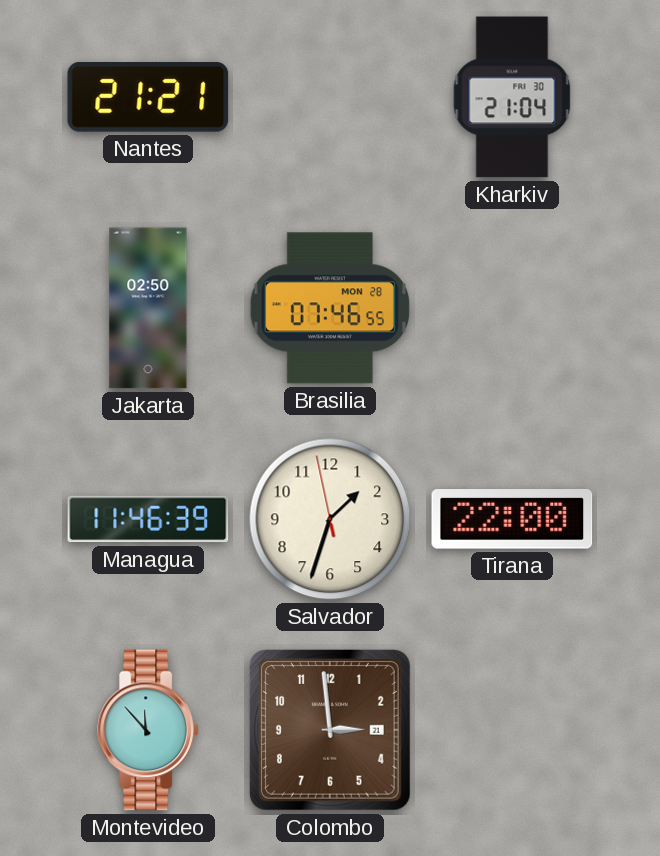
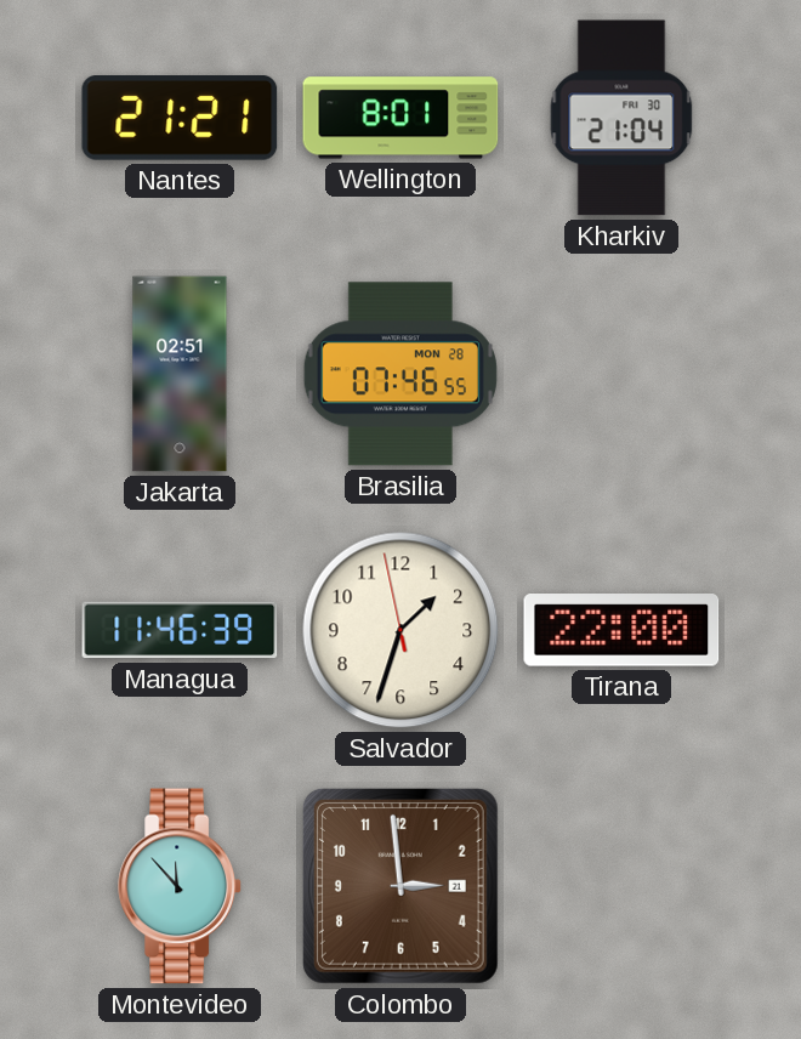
Wellington: none -> 8:01
Jakarta: 02:50 -> 02:51
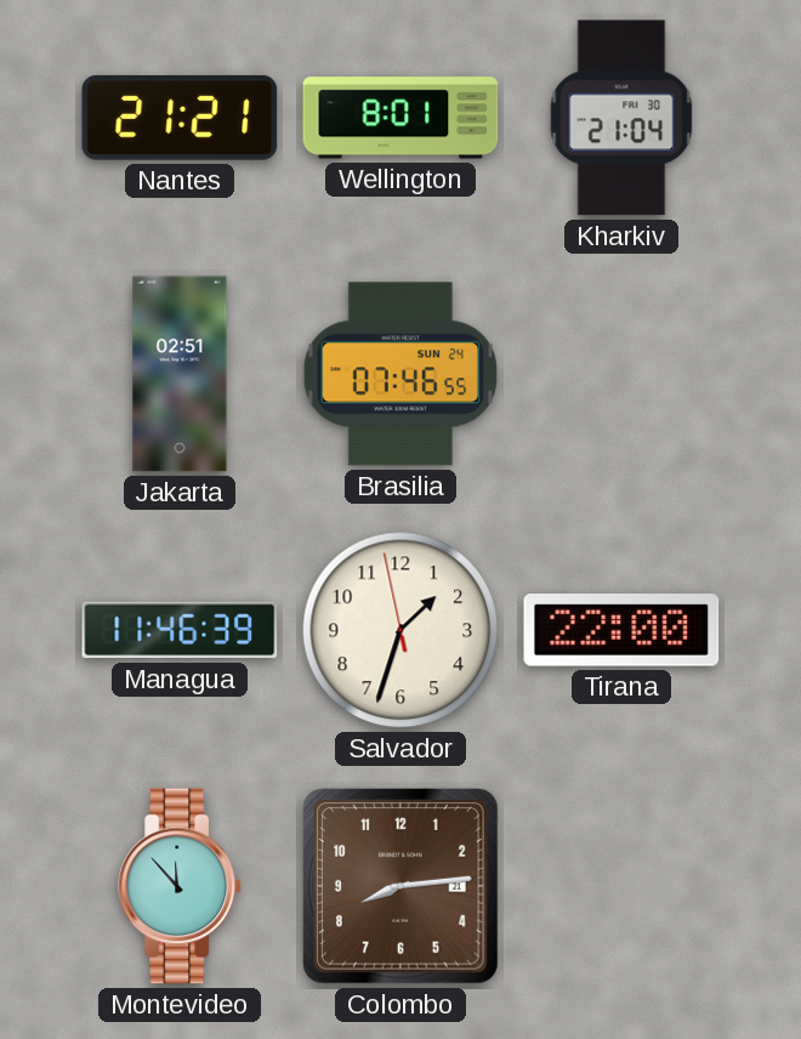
Brasilia date: MON 28 -> SUN 24
Colombo: 2:59 -> 8:14
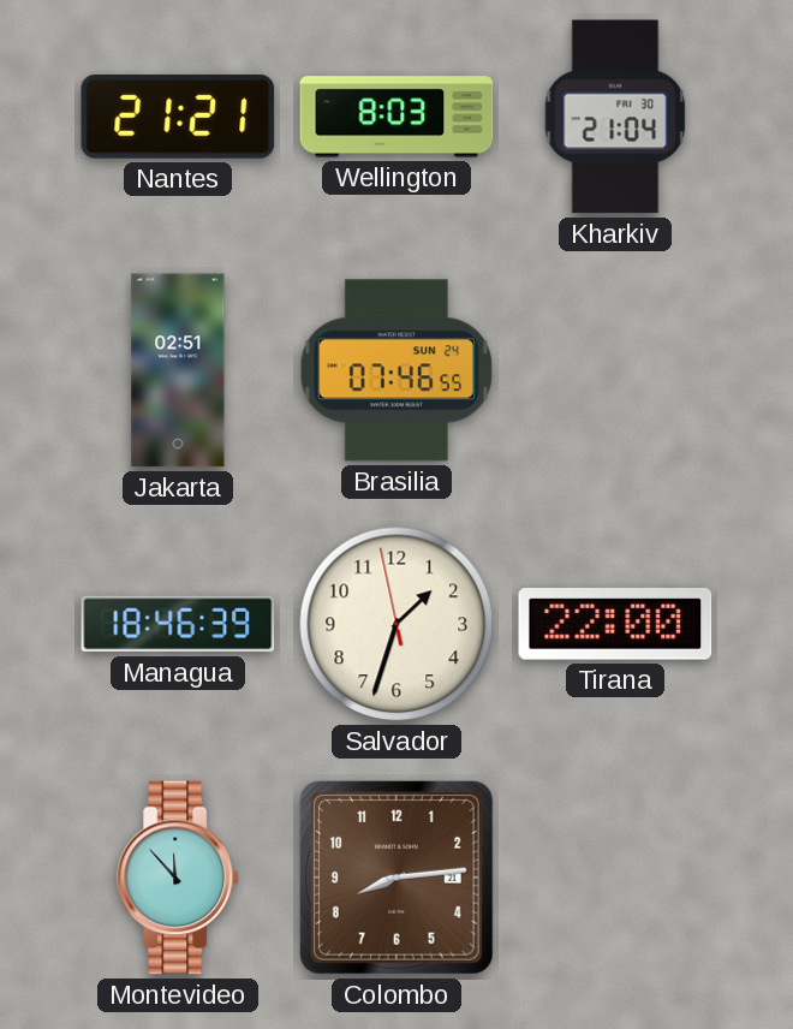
Wellington: 8:01 -> 8:03
Managua: 11:46 -> 18:46
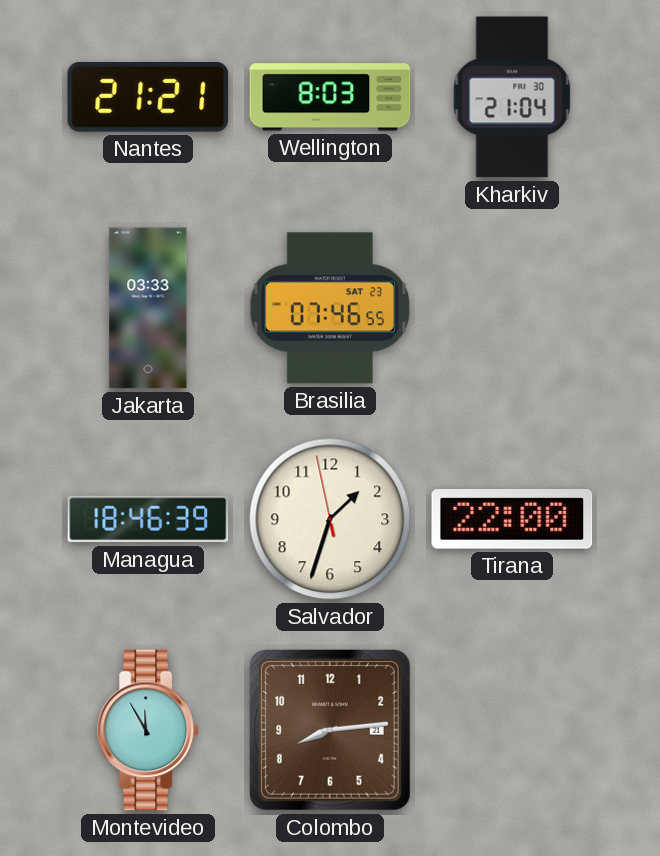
Jakarta: 02:51 -> 03:33
Brasilia date: SUN 24 -> SAT 23
Montevideo: 11:53 -> 11:55
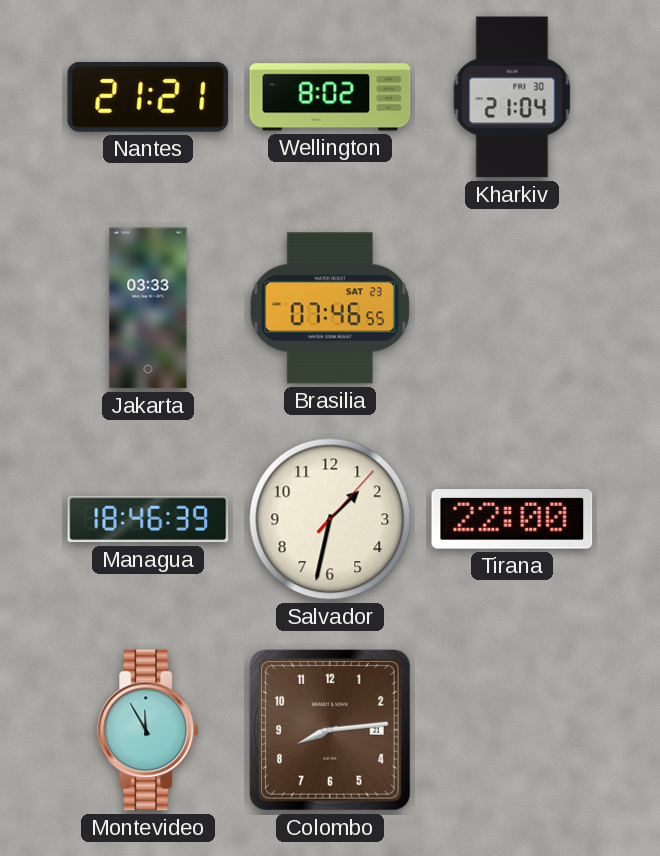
Wellington: 8:03 -> 8:02
Salvador: 1:32:58 -> 1:32:07
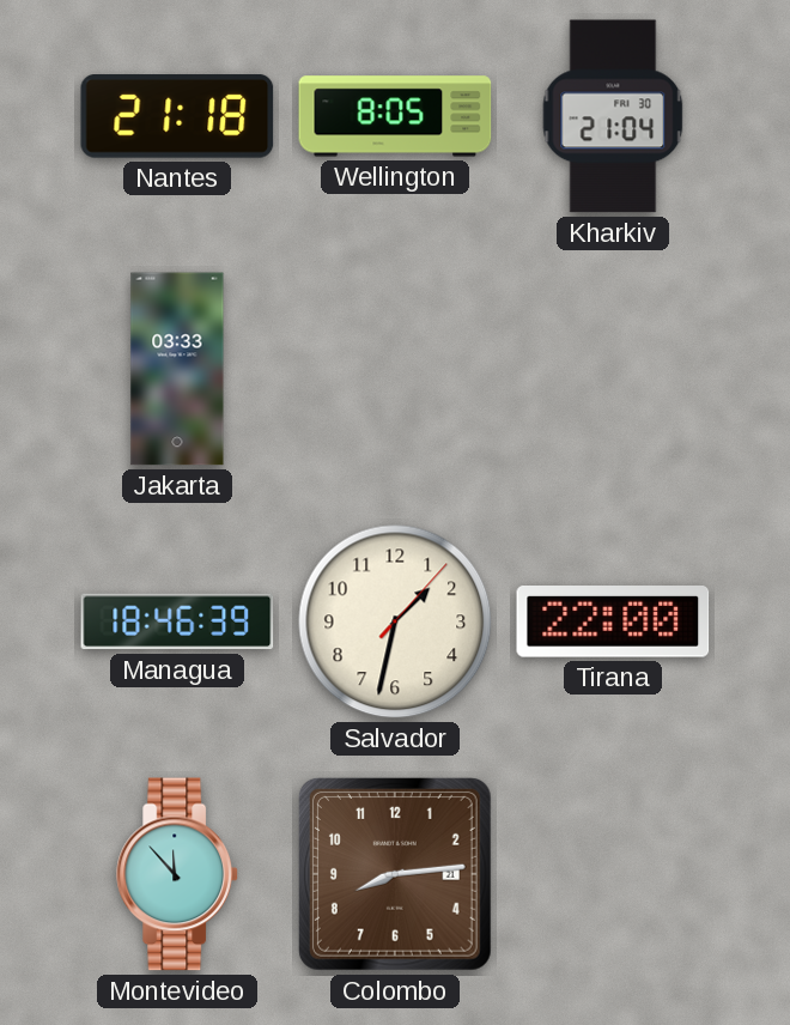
Nantes: 21:21 -> 21:18
Wellington: 8:02 -> 8:05
Brasilia: 07:46 -> none
Montevideo: 11:55 -> 11:53
